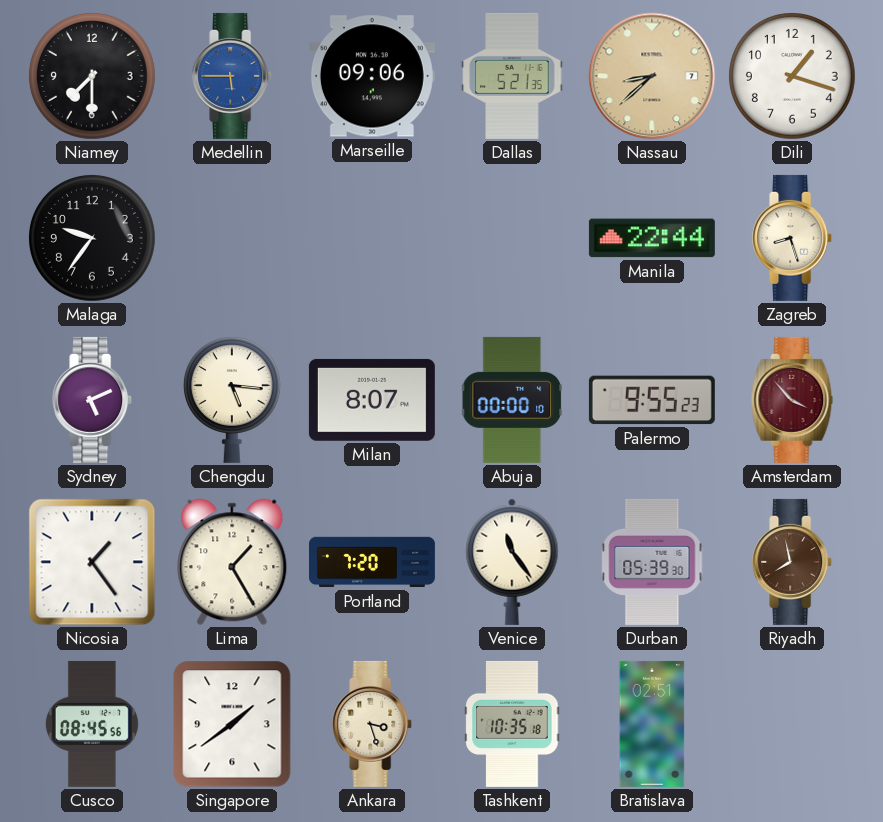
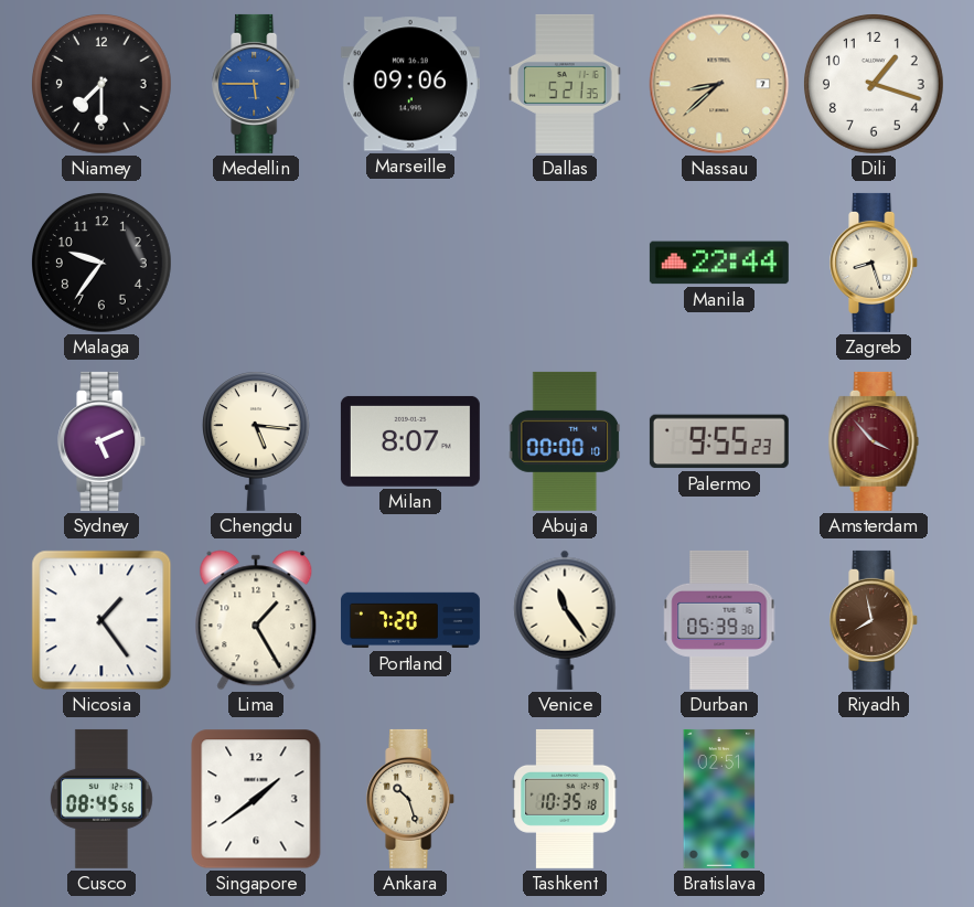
Ankara: 3:27 -> 10:27
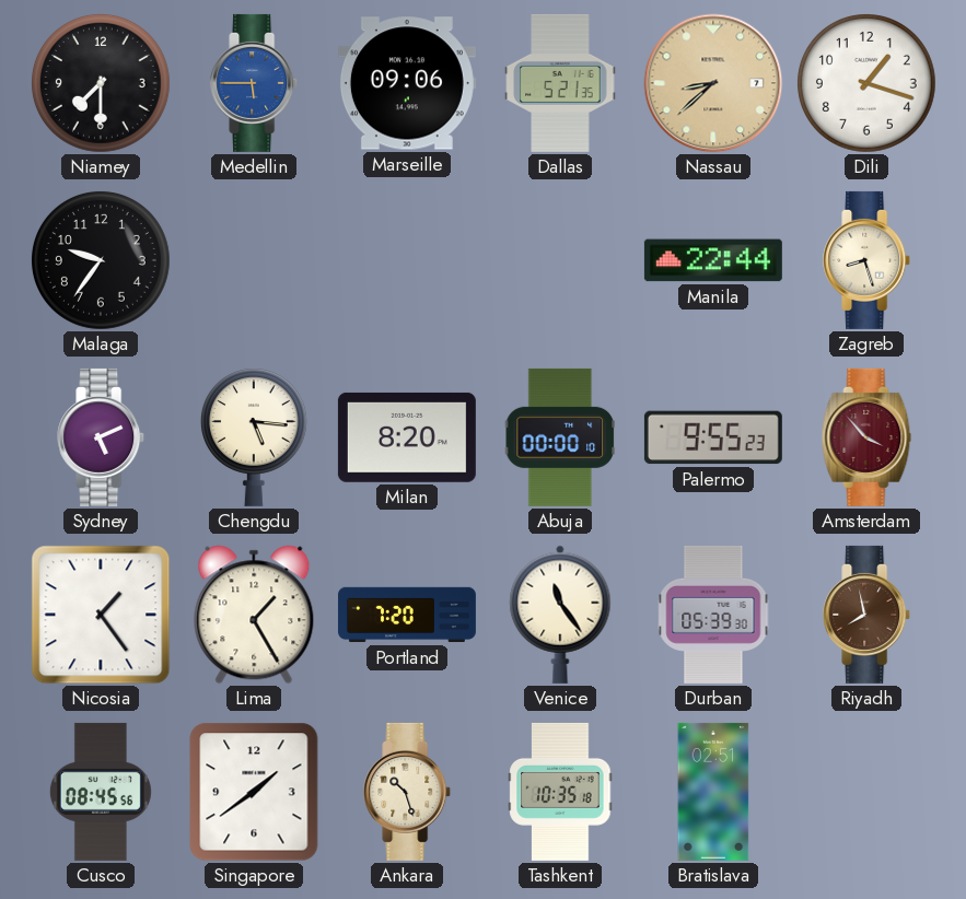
Milan: 8:07 -> 8:20
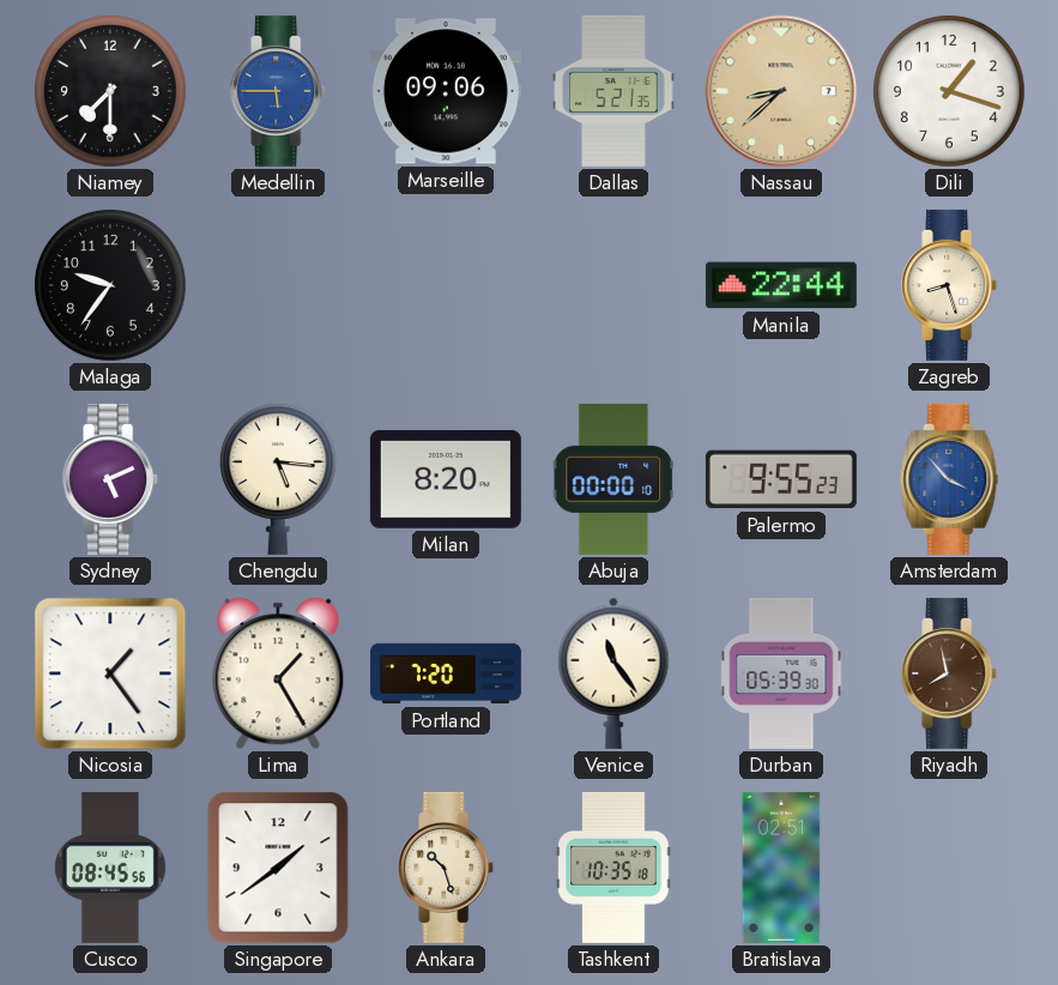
Amsterdam dial: burgundy -> blue
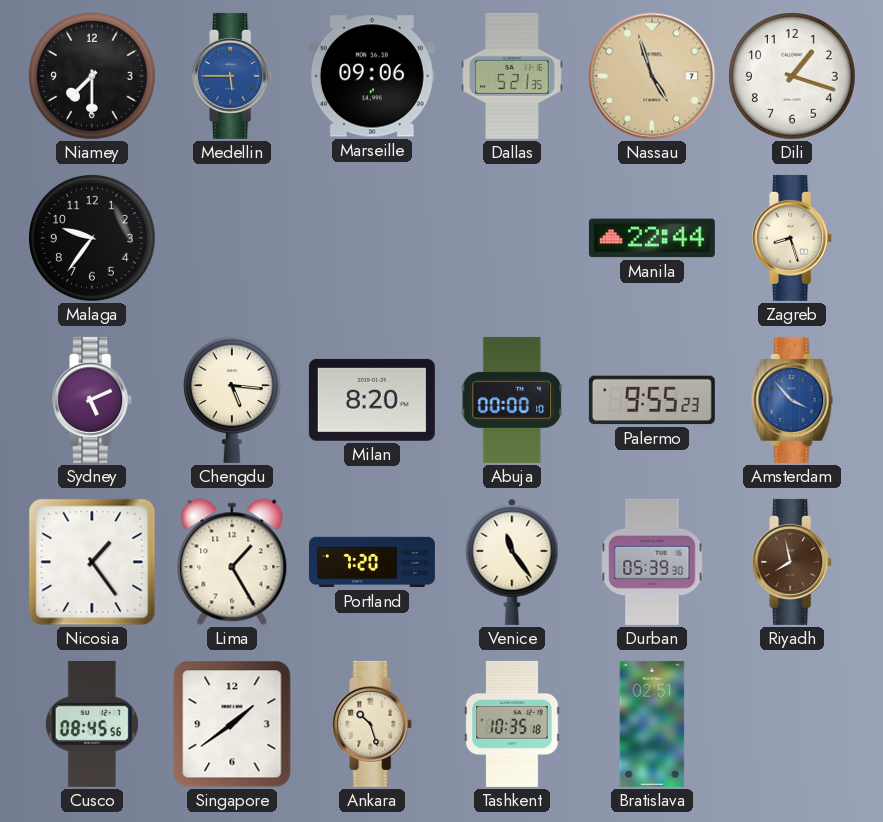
Nassau: 8:38 -> 4:57
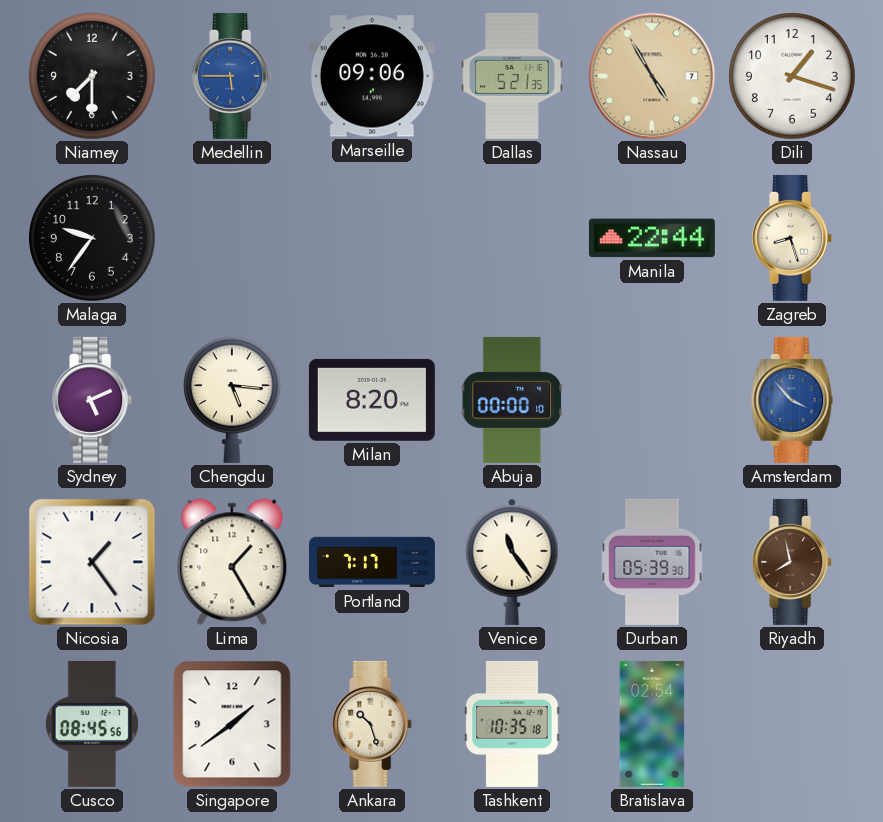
Nassau: 4:57 -> 4:55
Palermo: 9:55 -> none
Portland: 7:20 -> 7:17
Bratislava: 02:51 -> 02:54
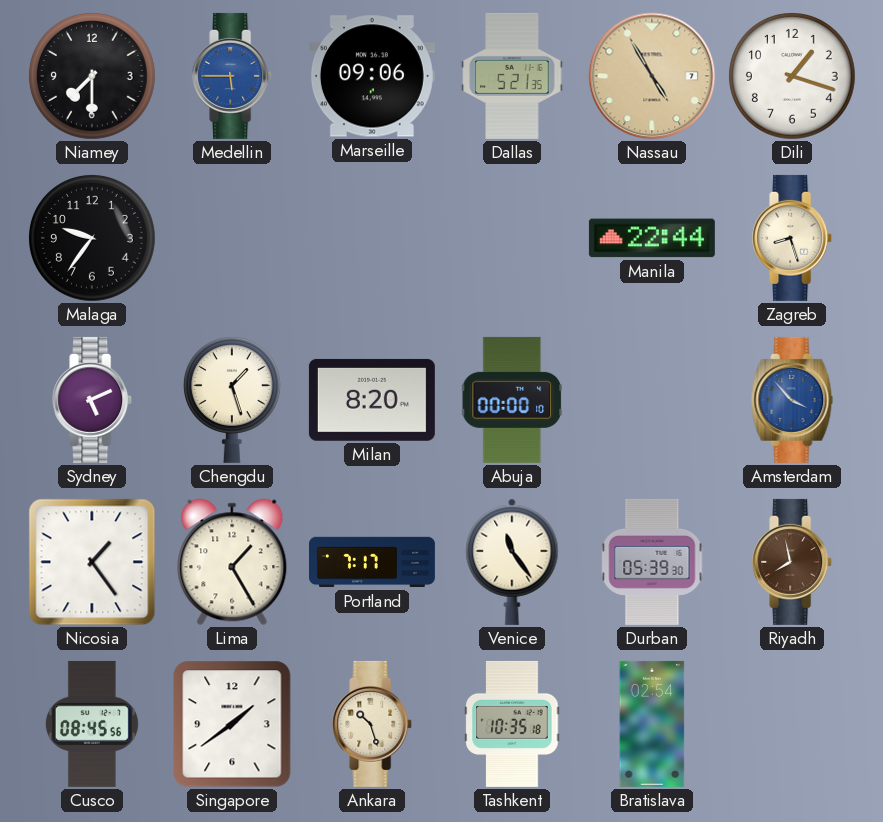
Chengdu: 5:16 -> 1:27
